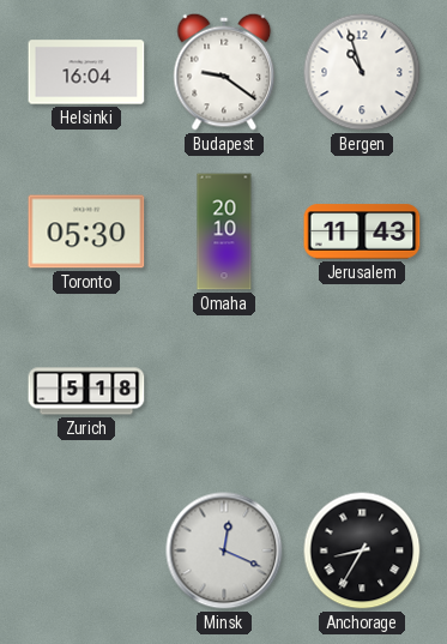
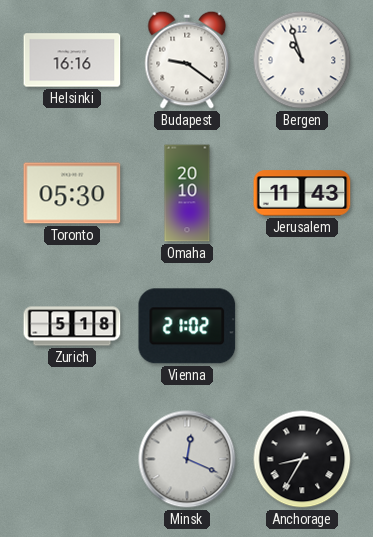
Helsinki: 16:04 -> 16:16
Vienna: none -> 21:02
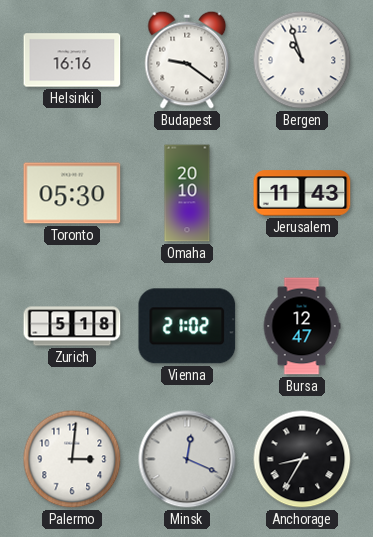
Bursa: none -> 12:47
Palermo: none -> 3:01
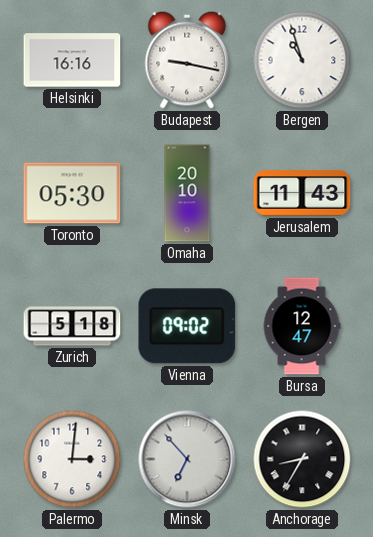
Budapest: 9:21 -> 9:17
Vienna: 21:02 -> 09:02
Minsk: 12:19 -> 6:53
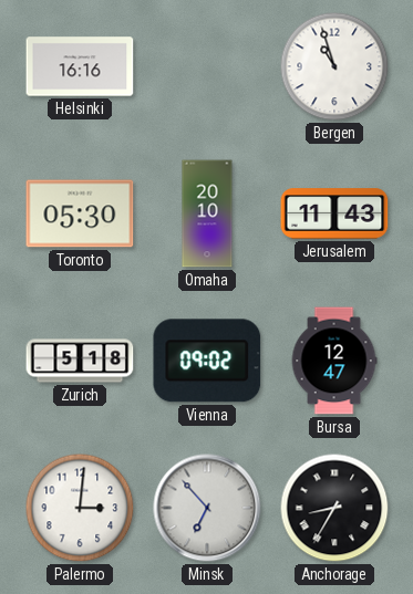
Budapest: 9:17 -> none
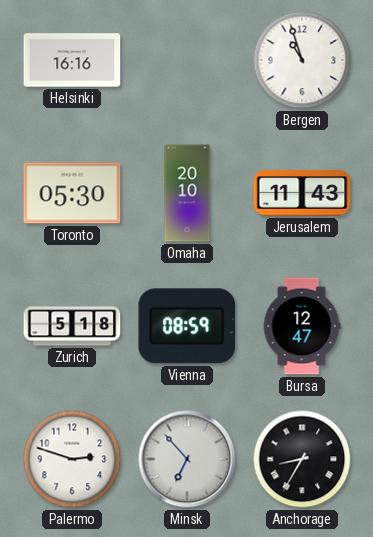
Vienna: 09:02 -> 08:59
Palermo: 3:01 -> 2:48
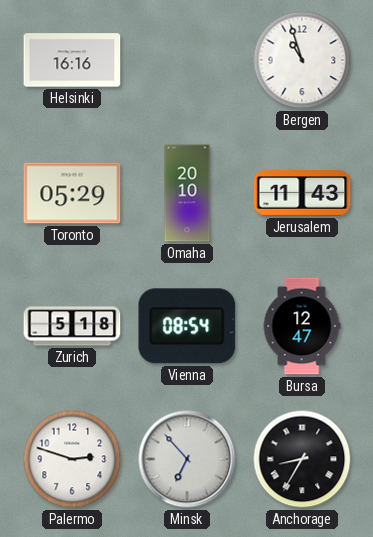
Toronto: 05:30 -> 05:29
Vienna: 08:59 -> 08:54
